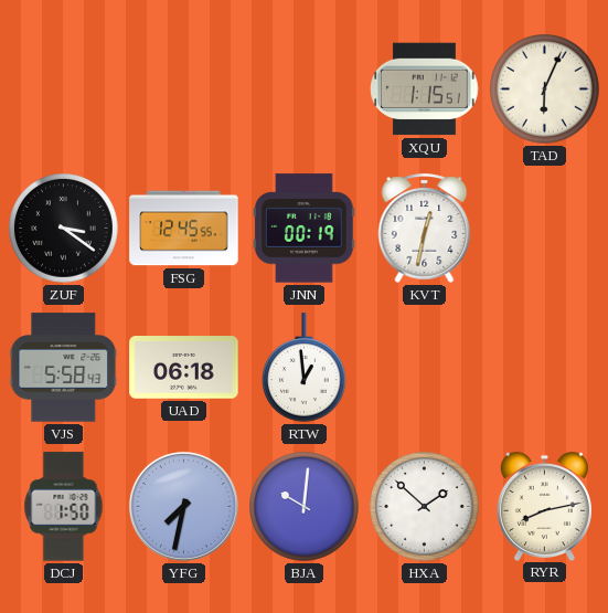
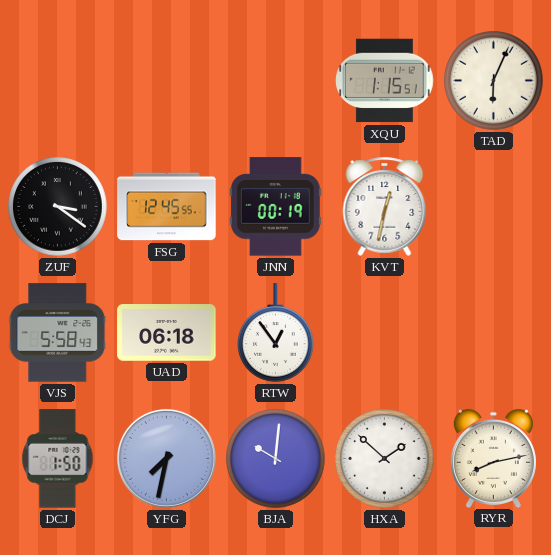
RTW: 12:59 -> 12:54
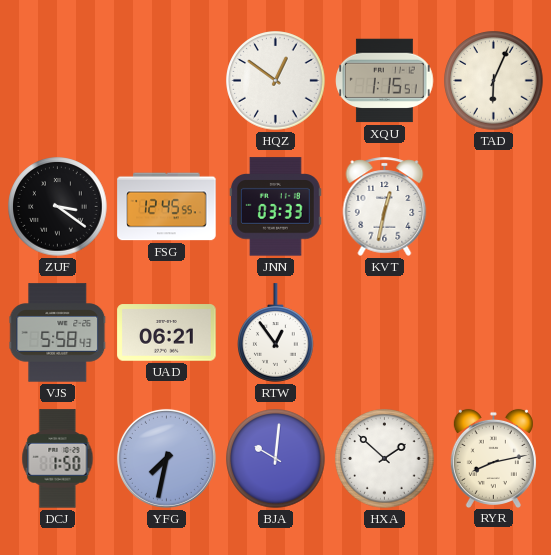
HQZ: none -> 12:51
JNN: 00:19 -> 03:33
UAD: 06:18 -> 06:21
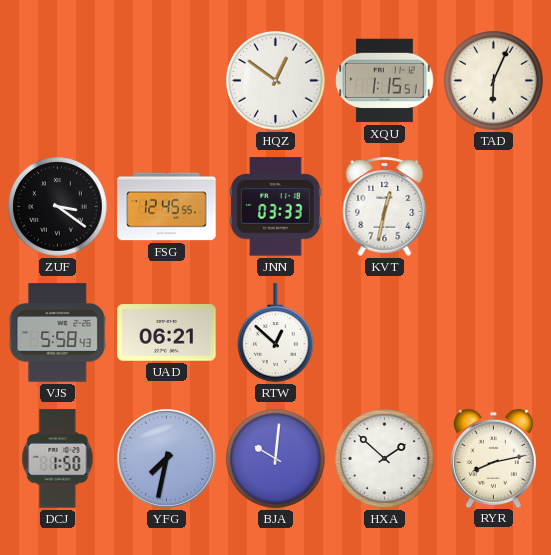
RTW: 12:54 -> 12:52
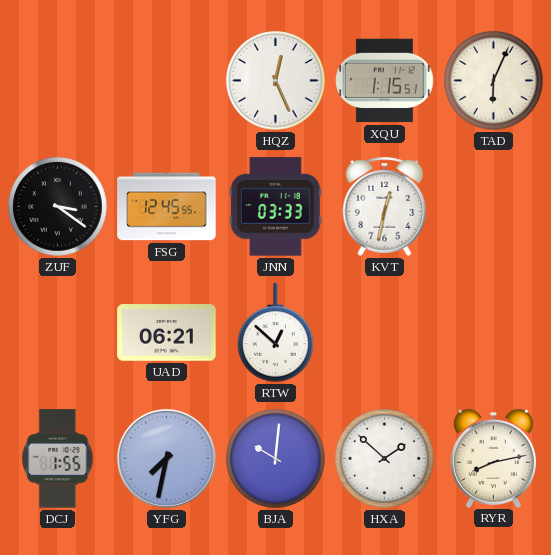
HQZ: 12:51 -> 12:26
VJS: 5:58 -> none
DCJ: 1:50 -> 1:55
